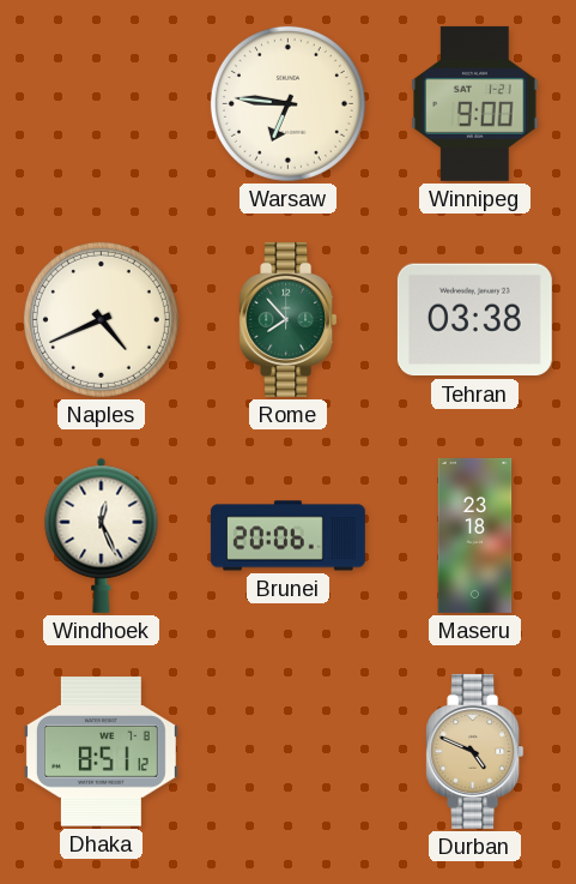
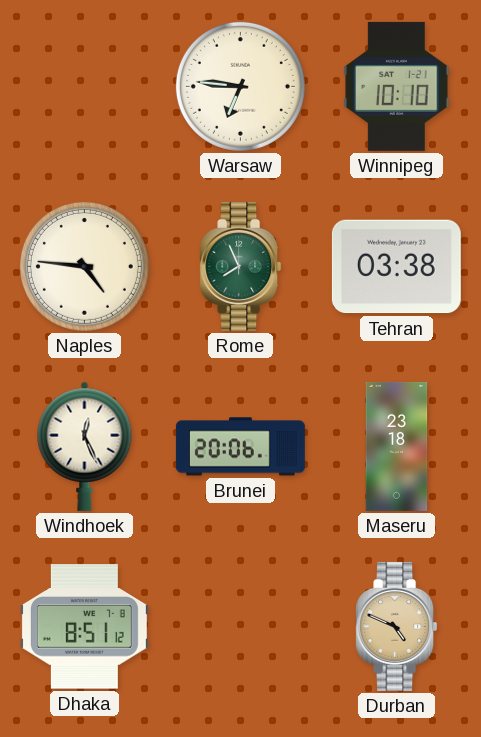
Winnipeg: 9:00 -> 10:10
Naples: 4:41 -> 4:46
Rome: 7:53 -> 7:56
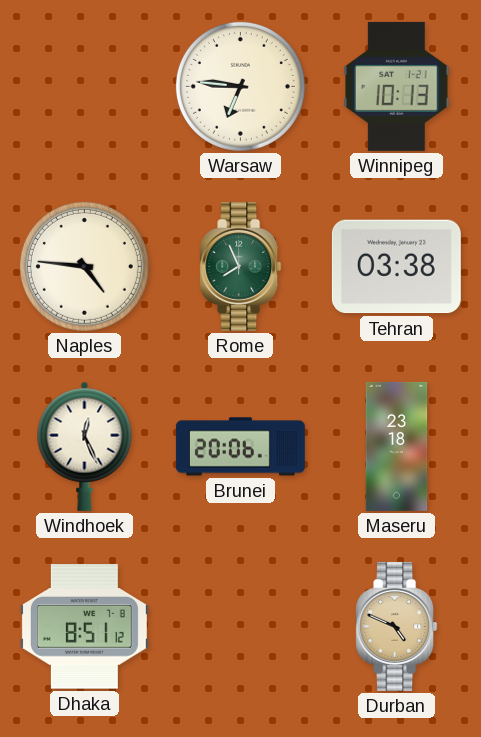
Winnipeg: 10:10 -> 10:13
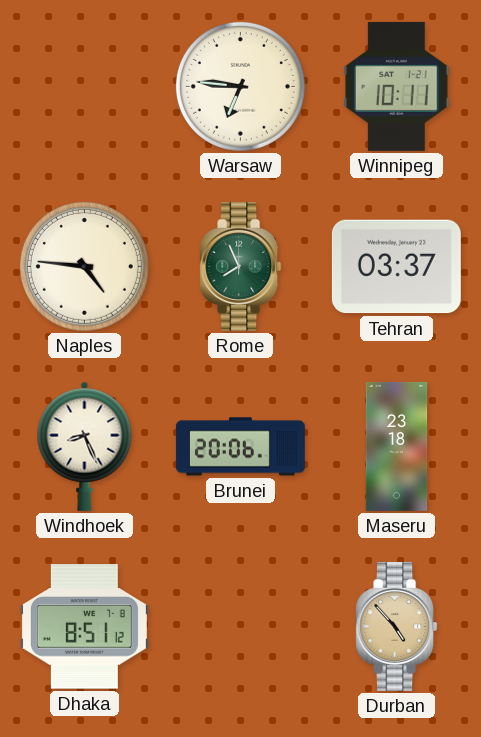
Winnipeg: 10:13 -> 10:11
Tehran: 03:38 -> 03:37
Windhoek: 12:26 -> 8:26
Durban: 4:49 -> 4:53
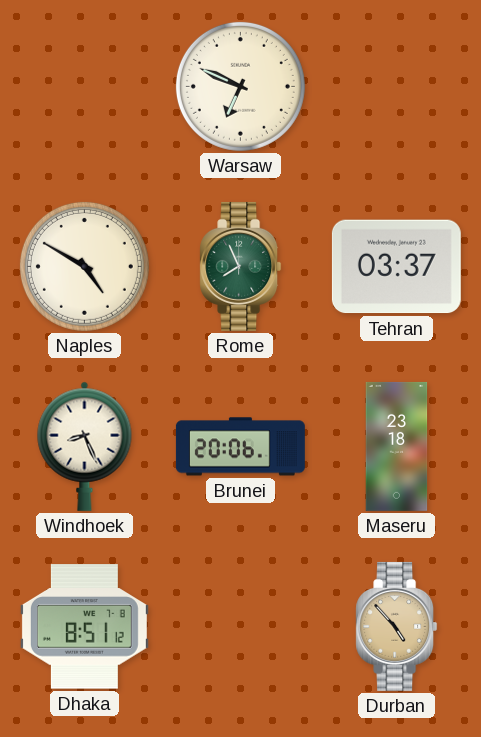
Warsaw: 6:46 -> 6:49
Winnipeg: 10:11 -> none
Naples: 4:46 -> 4:50
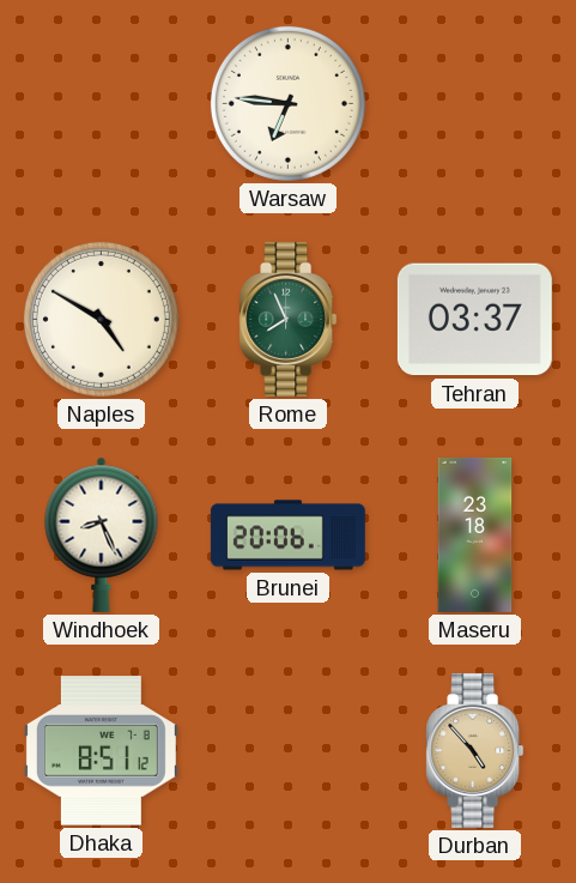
Warsaw: 6:49 -> 6:46
